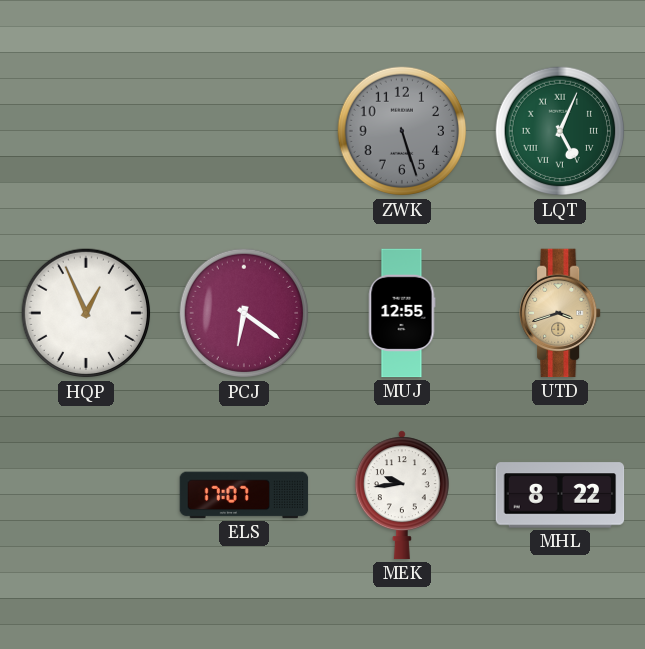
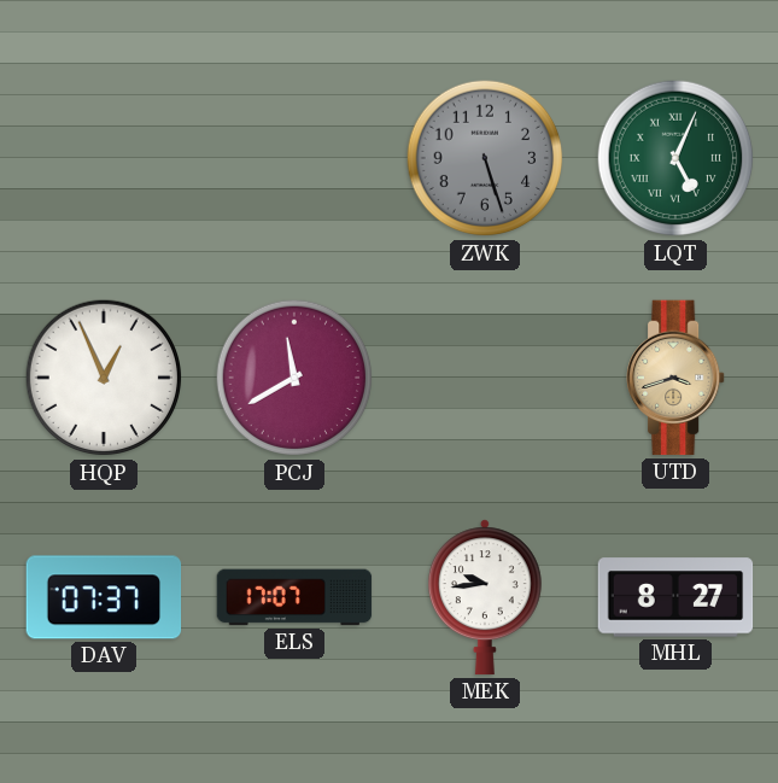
PCJ: 6:21 -> 11:40
MUJ: 12:55 -> none
DAV: none -> 07:37
MHL: 8:22 -> 8:27
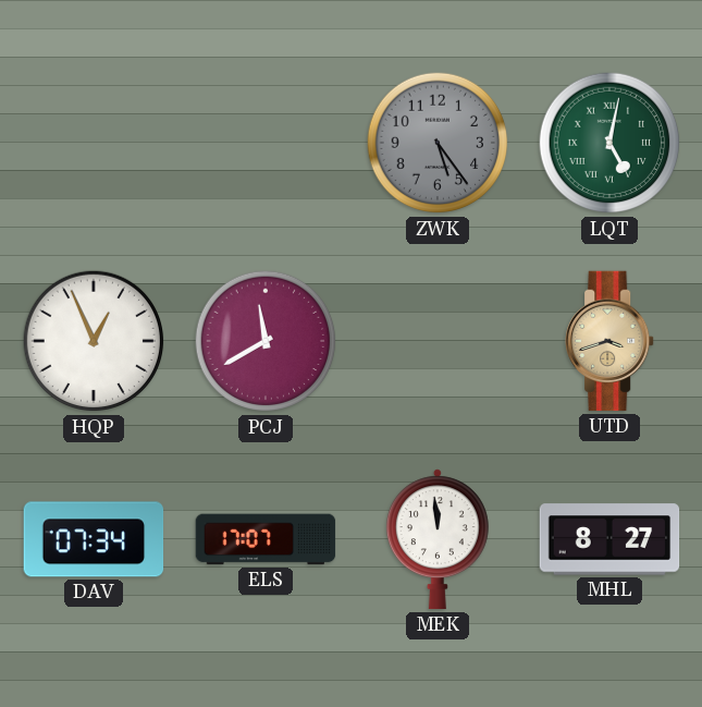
ZWK: 5:27 -> 5:24
LQT: 5:04 -> 5:02
DAV: 07:37 -> 07:34
MEK: 9:44 -> 11:59
